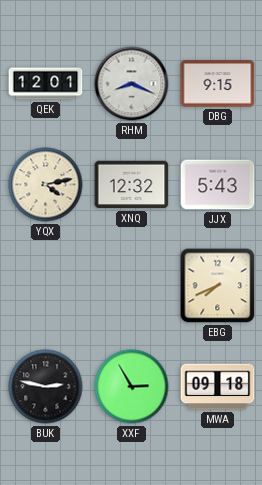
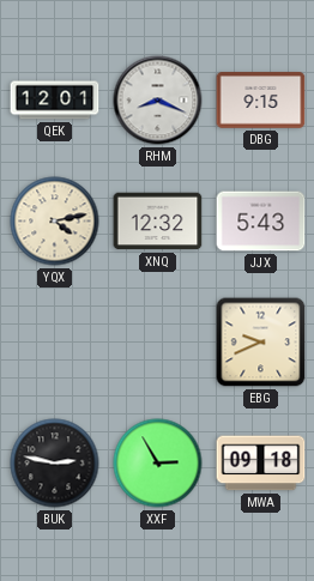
EBG: 7:41 -> 9:41
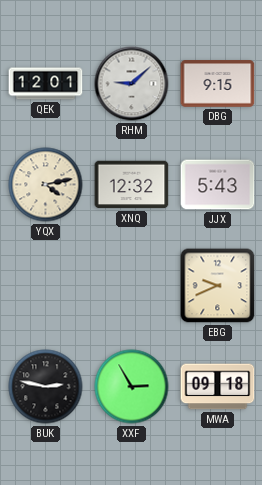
RHM: 8:19 -> 9:08
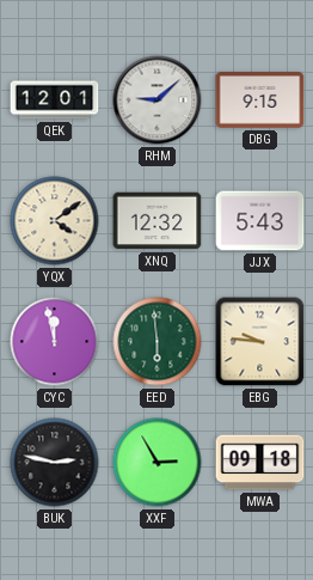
YQX: 4:13 -> 4:09
CYC: none -> 11:58
EED: none -> 5:59
EBG: 9:41 -> 9:46
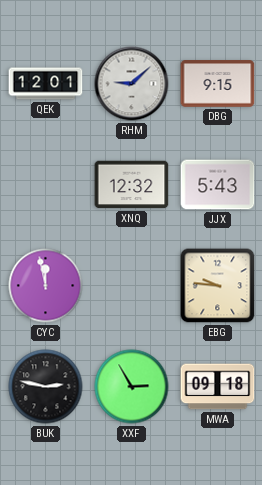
YQX: 4:09 -> none
EED: 5:59 -> none
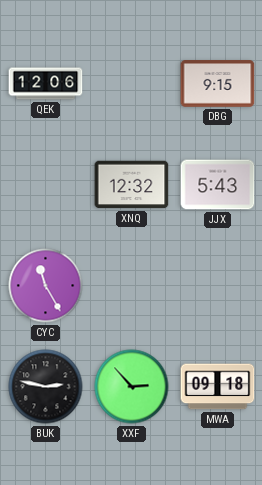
QEK: 12:01 -> 12:06
RHM: 9:08 -> none
CYC: 11:58 -> 11:25
EBG: 9:46 -> none
XXF: 2:55 -> 2:53
